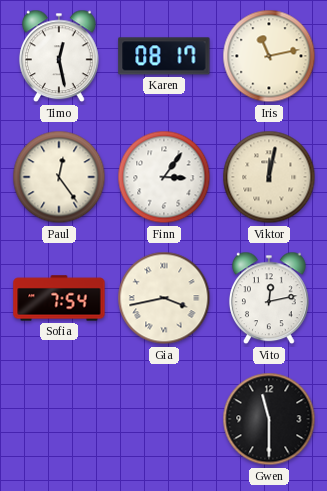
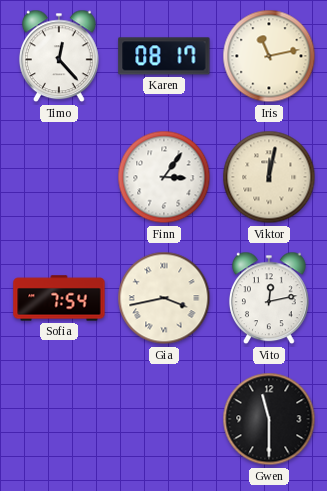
Timo: 12:28 -> 12:23
Paul: 12:24 -> none
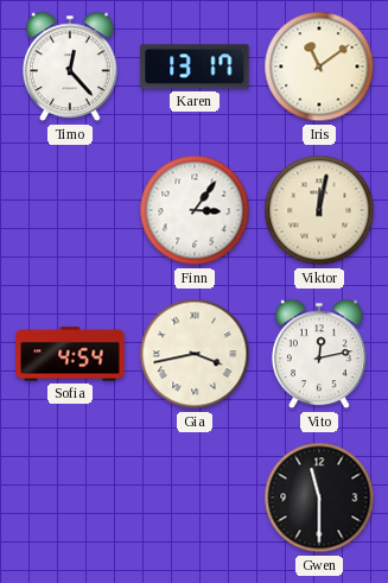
Karen: 08:17 -> 13:17
Iris: 11:13 -> 11:09
Sofia: 7:54 -> 4:54
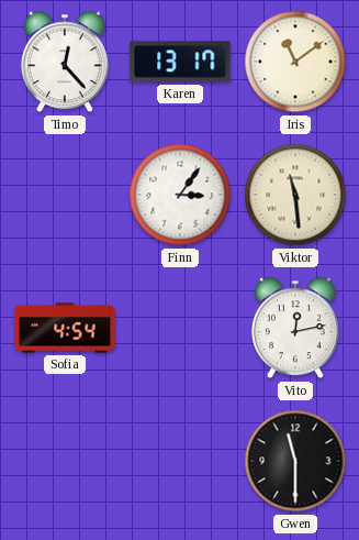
Viktor: 12:02 -> 11:29
Gia: 3:43 -> none
